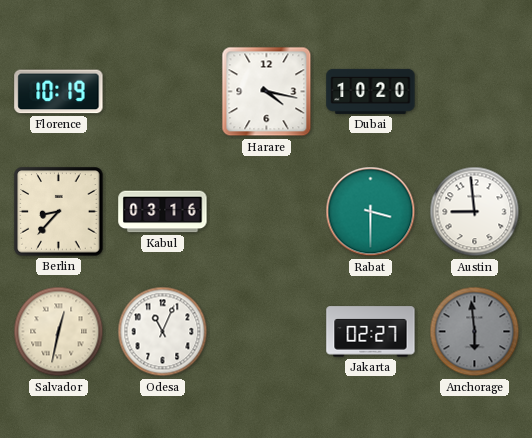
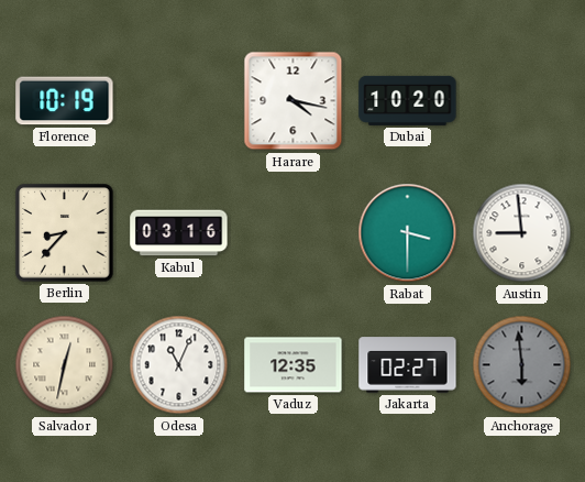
Vaduz: none -> 12:35
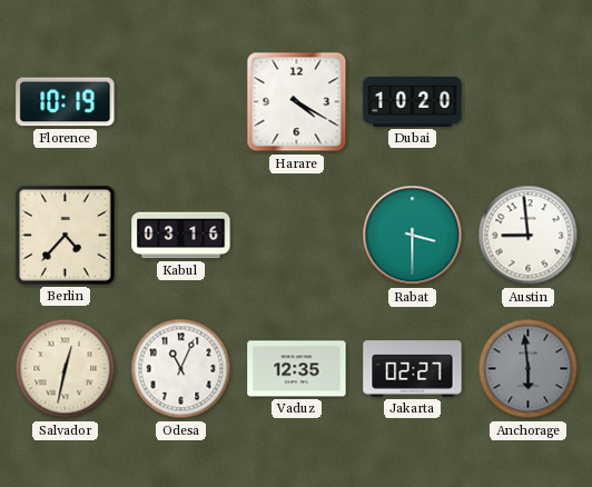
Harare: 4:17 -> 4:20
Berlin: 8:37 -> 4:37
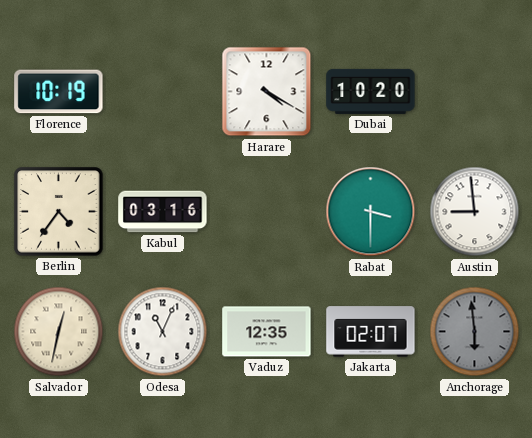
Berlin: 4:37 -> 4:36
Jakarta: 02:27 -> 02:07
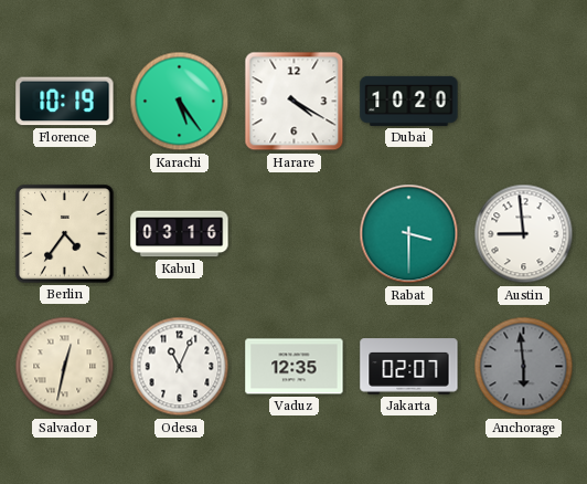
Karachi: none -> 5:24
